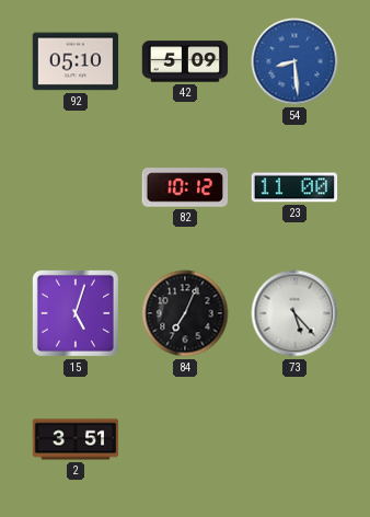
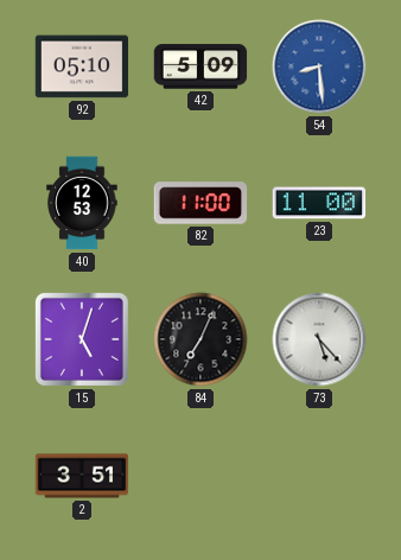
40: none -> 12:53
82: 10:12 -> 11:00
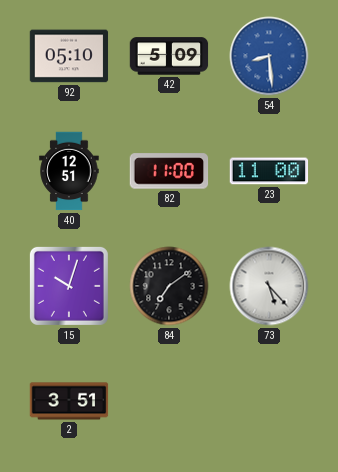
40: 12:53 -> 12:51
15: 5:03 -> 10:03
84: 7:04 -> 7:09
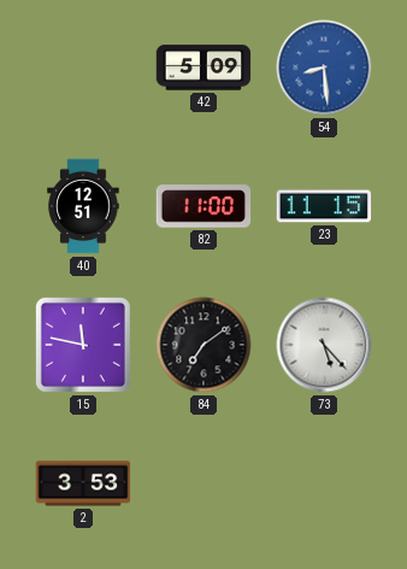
92: 05:10 -> none
23: 11:00 -> 11:15
15: 10:03 -> 11:47
2: 3:51 -> 3:53
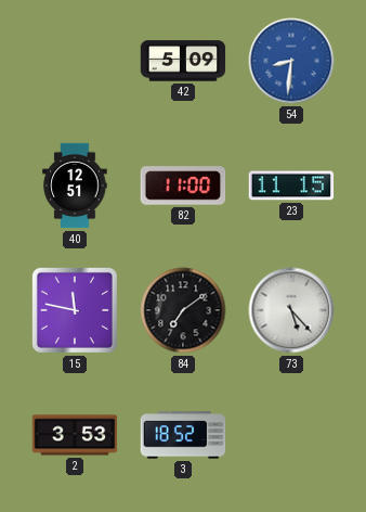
54: 8:29 -> 8:31
3: none -> 18:52
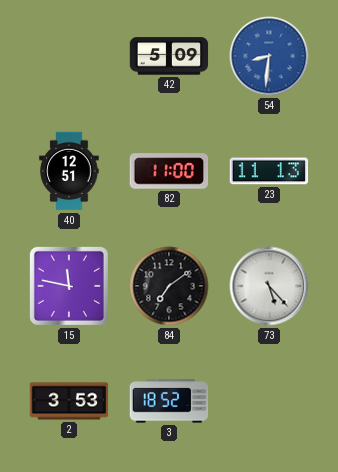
23: 11:15 -> 11:13
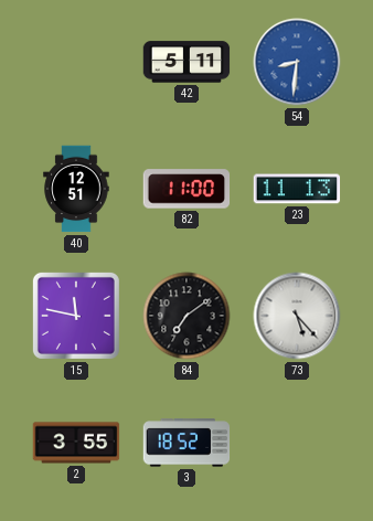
42: 5:09 -> 5:11
2: 3:53 -> 3:55
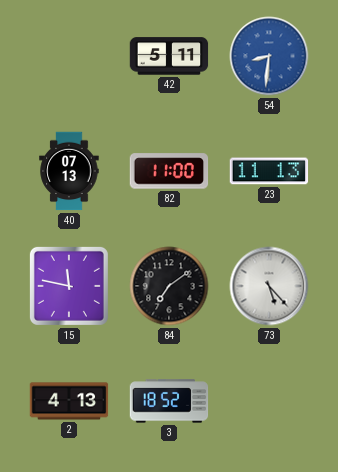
40: 12:51 -> 07:13
2: 3:55 -> 4:13
